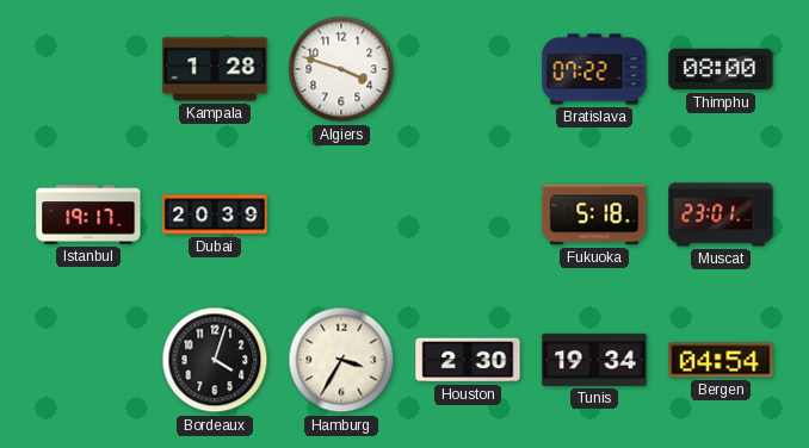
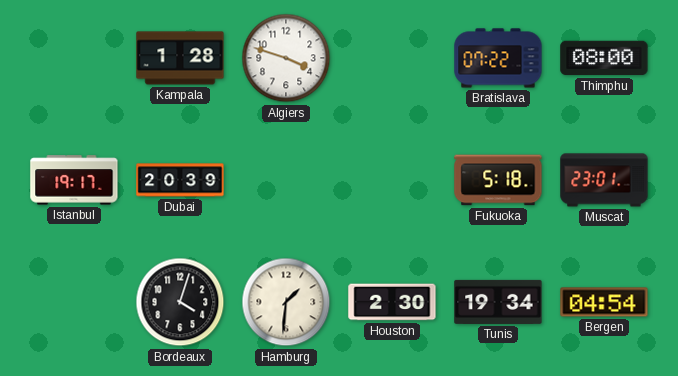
Hamburg: 3:35 -> 1:31
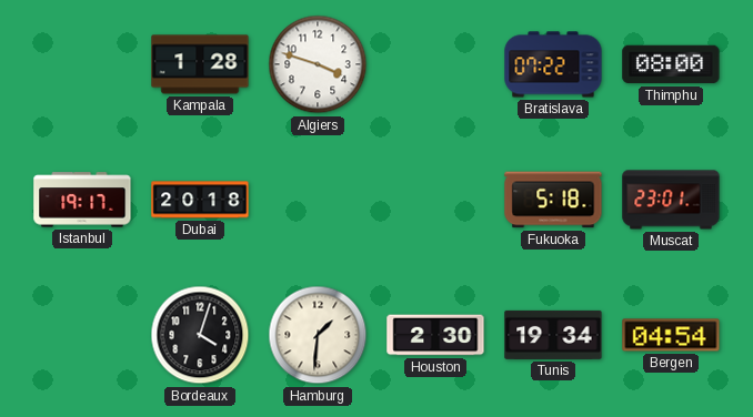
Dubai: 20:39 -> 20:18
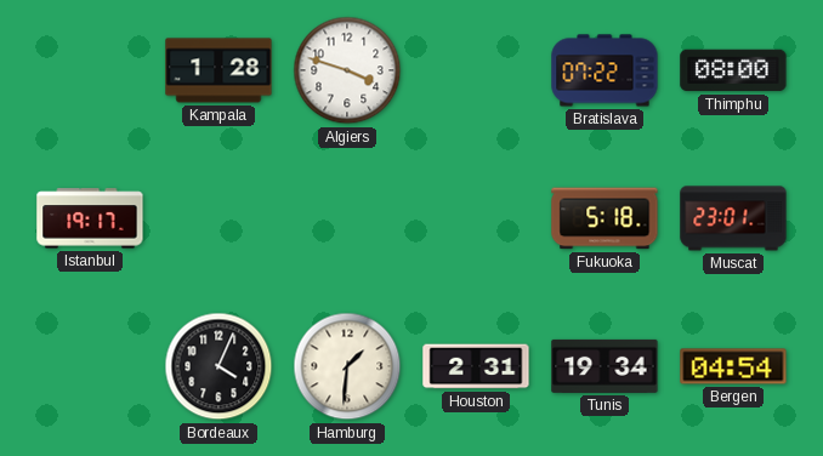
Dubai: 20:18 -> none
Bordeaux: 4:03 -> 4:04
Houston: 2:30 -> 2:31
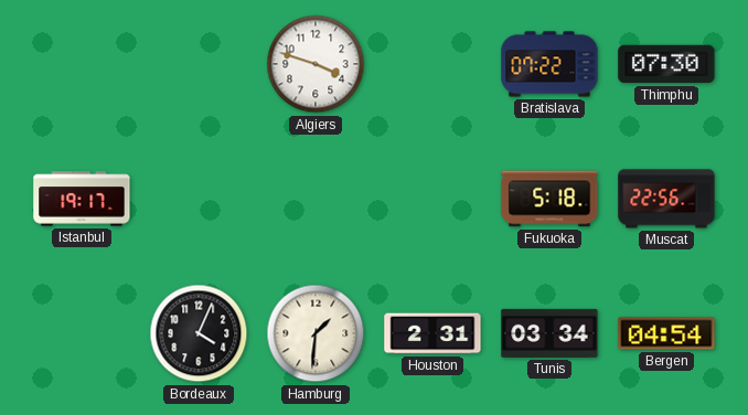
Kampala: 1:28 -> none
Thimphu: 08:00 -> 07:30
Muscat: 23:01 -> 22:56
Tunis: 19:34 -> 03:34
